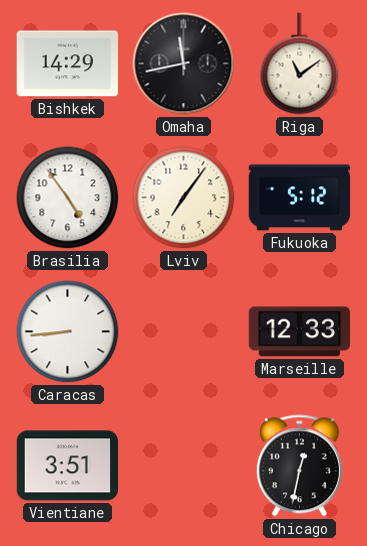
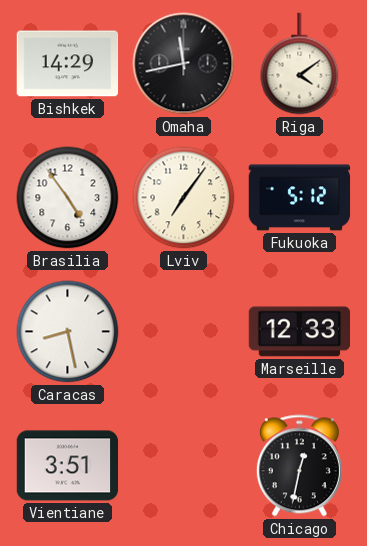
Riga: 11:09 -> 4:09
Caracas: 8:44 -> 8:28
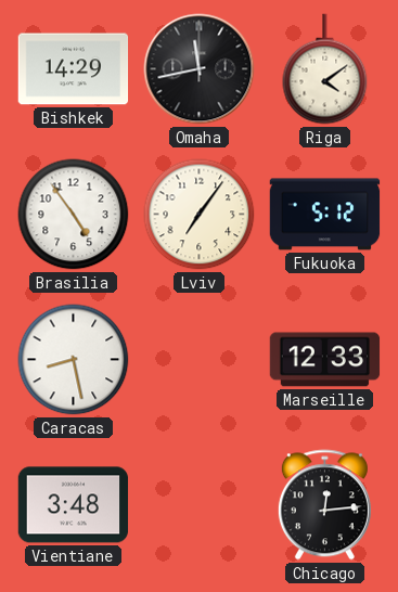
Vientiane: 3:51 -> 3:48
Chicago: 12:32 -> 12:14
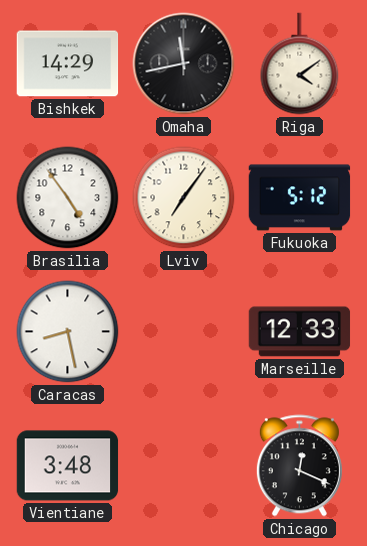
Chicago: 12:14 -> 12:19
